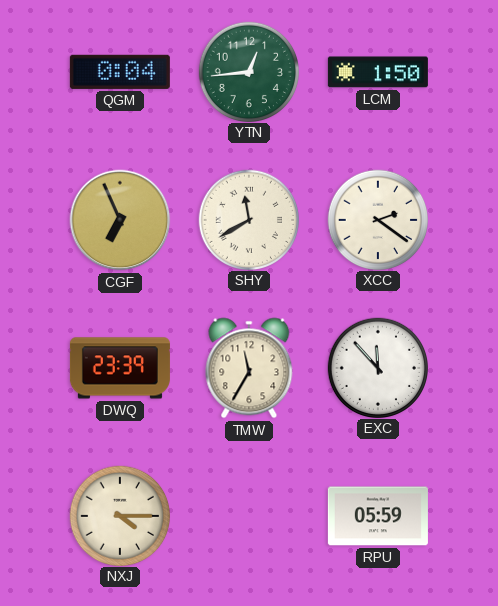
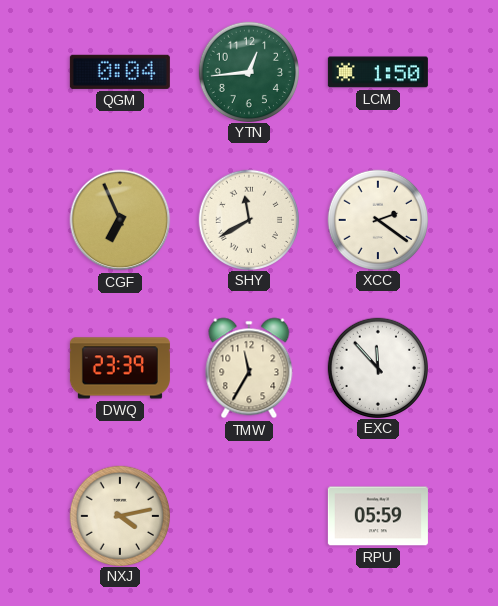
NXJ: 4:15 -> 4:13
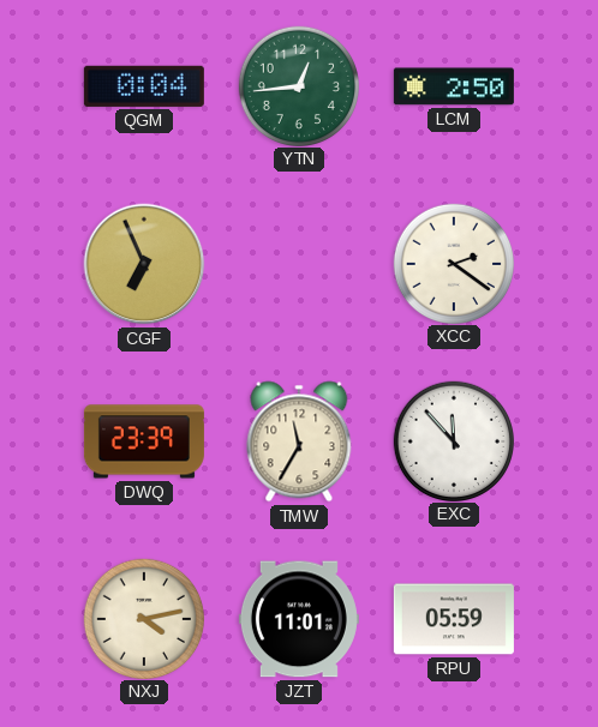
LCM: 1:50 -> 2:50
SHY: 11:40 -> none
JZT: none -> 11:01
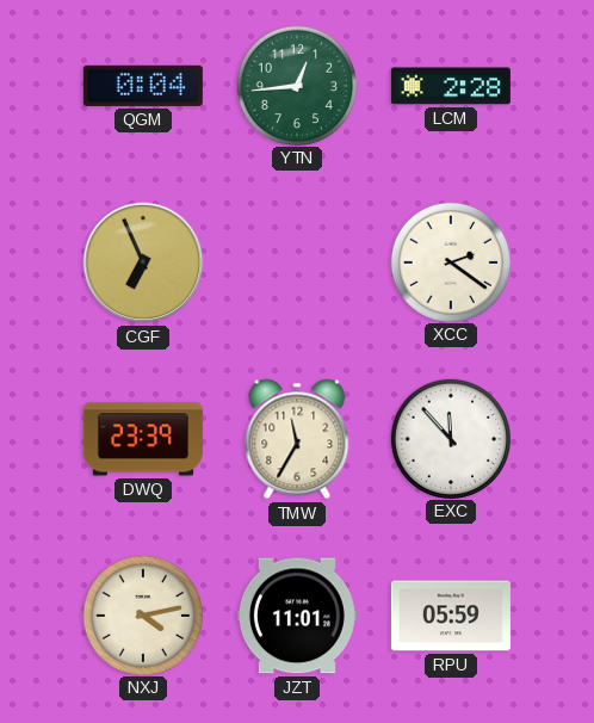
LCM: 2:50 -> 2:28
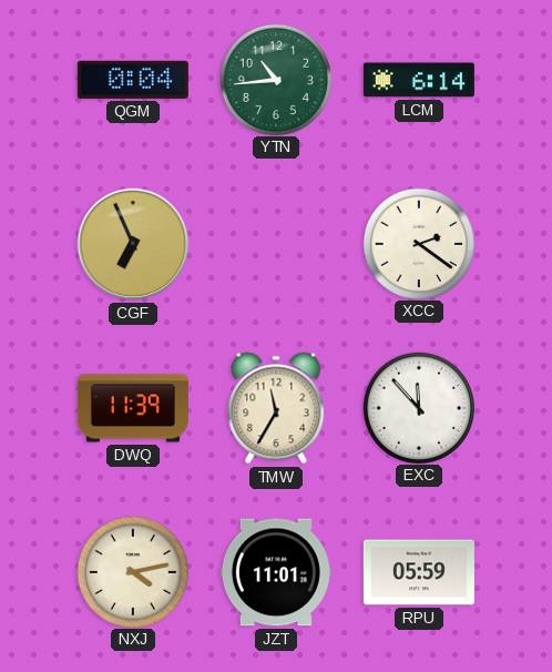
YTN: 12:44 -> 10:44
LCM: 2:28 -> 6:14
DWQ: 23:39 -> 11:39
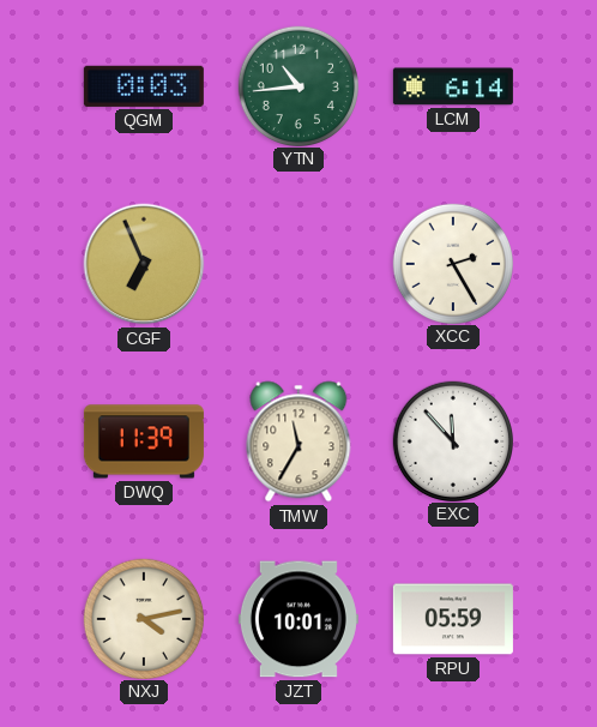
QGM: 0:04 -> 0:03
XCC: 2:21 -> 2:25
JZT: 11:01 -> 10:01
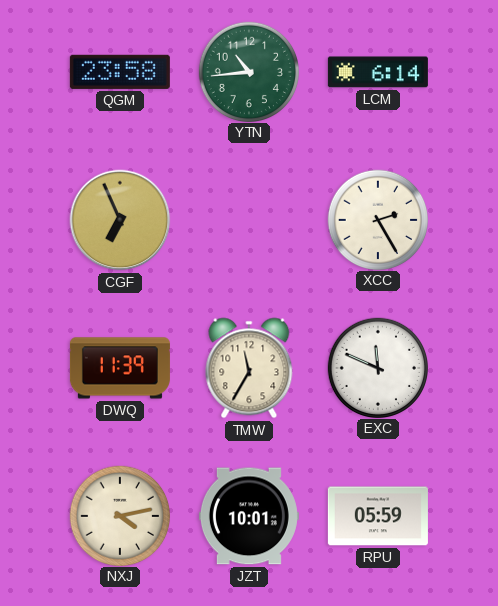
QGM: 0:03 -> 23:58
EXC: 11:53 -> 11:49
